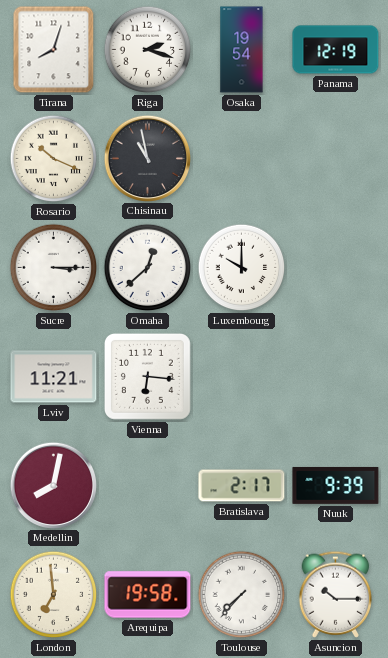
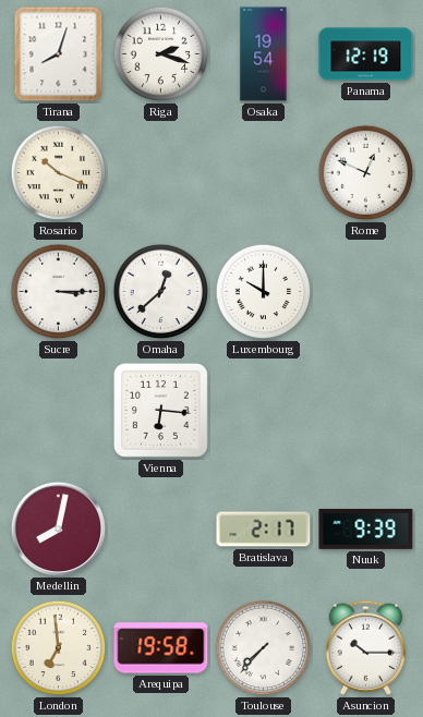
Chisinau: 10:58 -> none
Rome: none -> 12:49
Lviv: 11:21 -> none
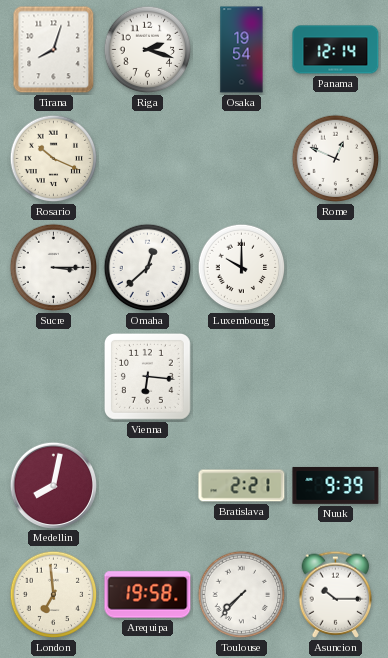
Panama: 12:19 -> 12:14
Bratislava: 2:17 -> 2:21
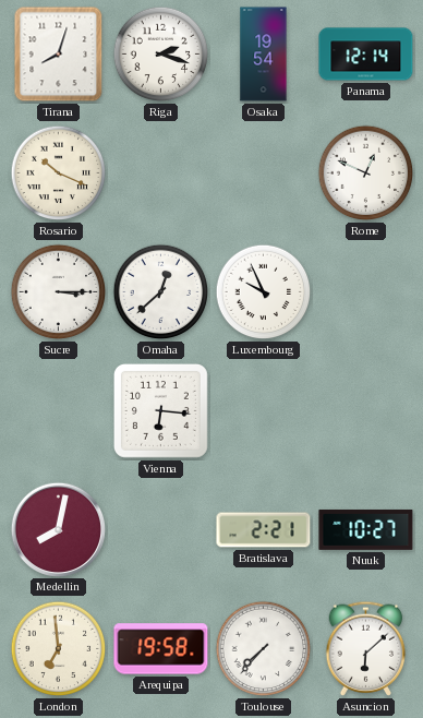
Luxembourg: 10:00 -> 9:56
Nuuk: 9:39 -> 10:27
Asuncion: 10:15 -> 6:08
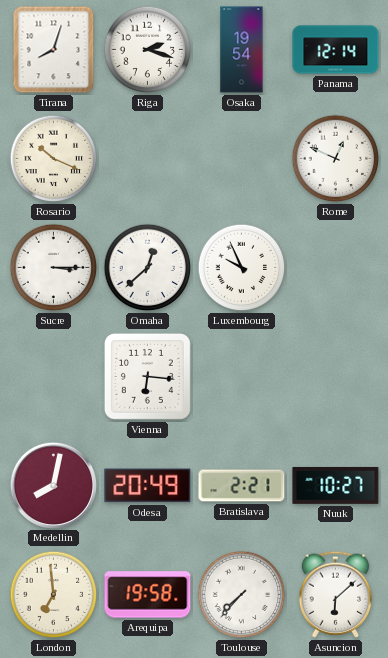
Odesa: none -> 20:49
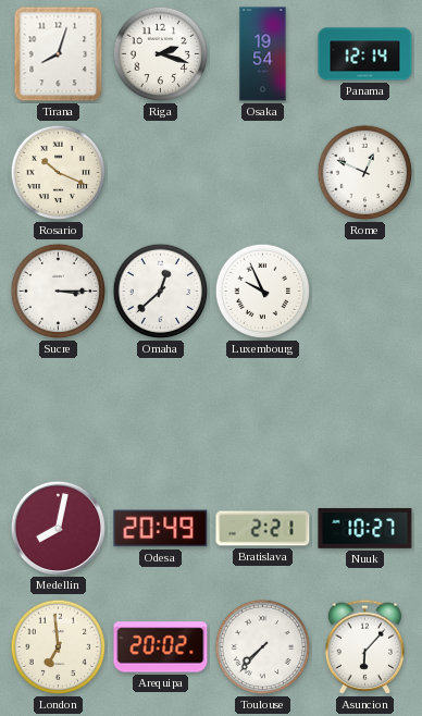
Vienna: 6:16 -> none
Arequipa: 19:58 -> 20:02
Asuncion: 6:08 -> 6:07
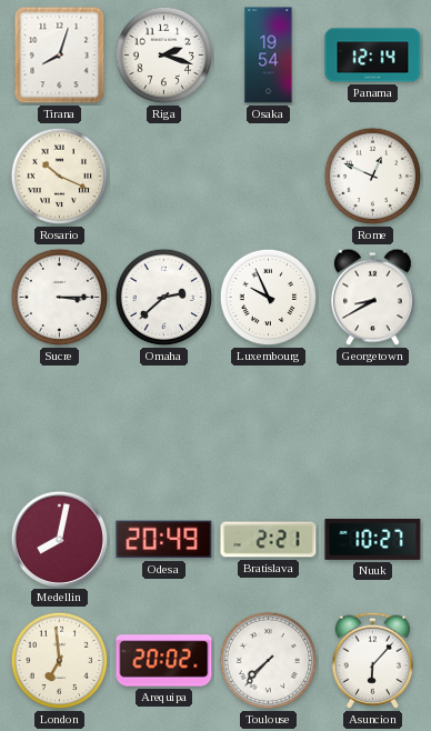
Omaha: 12:38 -> 2:38
Georgetown: none -> 8:40
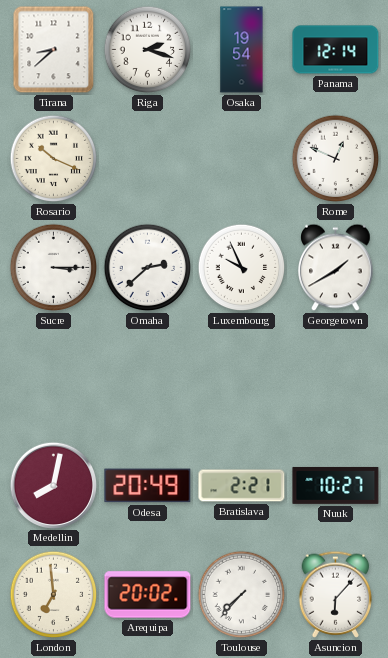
Tirana: 8:03 -> 8:38
Georgetown: 8:40 -> 1:40
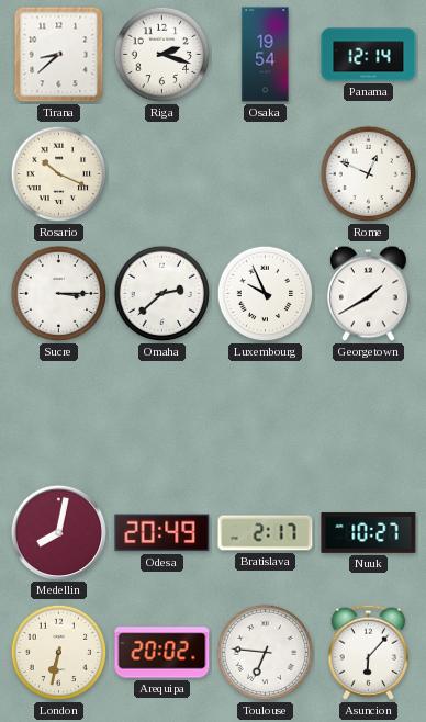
Bratislava: 2:21 -> 2:17
London: 6:59 -> 6:32
Toulouse: 7:37 -> 6:46
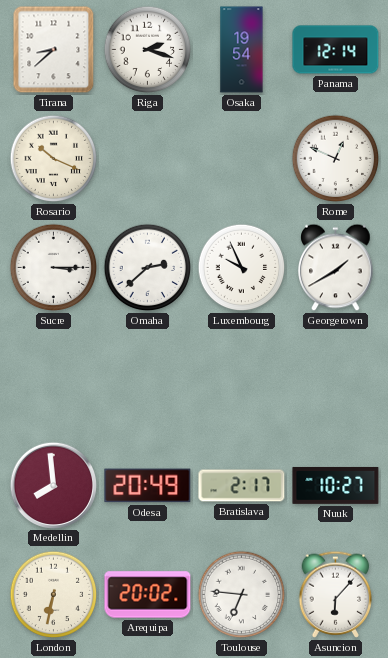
Medellin: 8:02 -> 7:59
